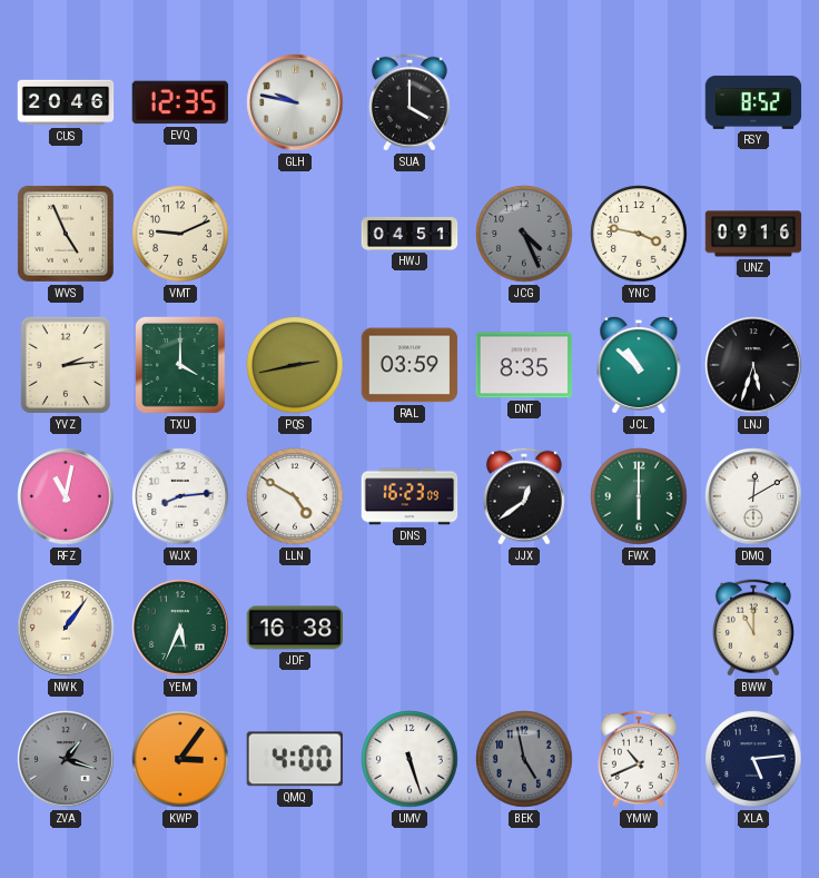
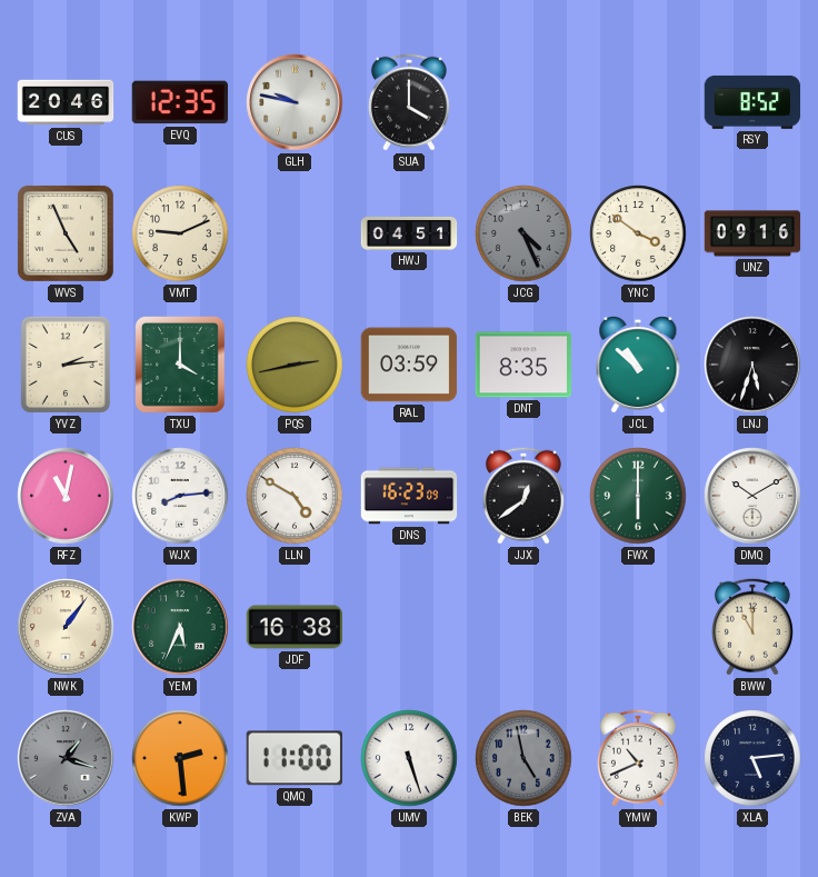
YNC: 3:47 -> 3:51
DMQ: 12:10 -> 10:10
KWP: 3:06 -> 2:29
QMQ: 4:00 -> 11:00
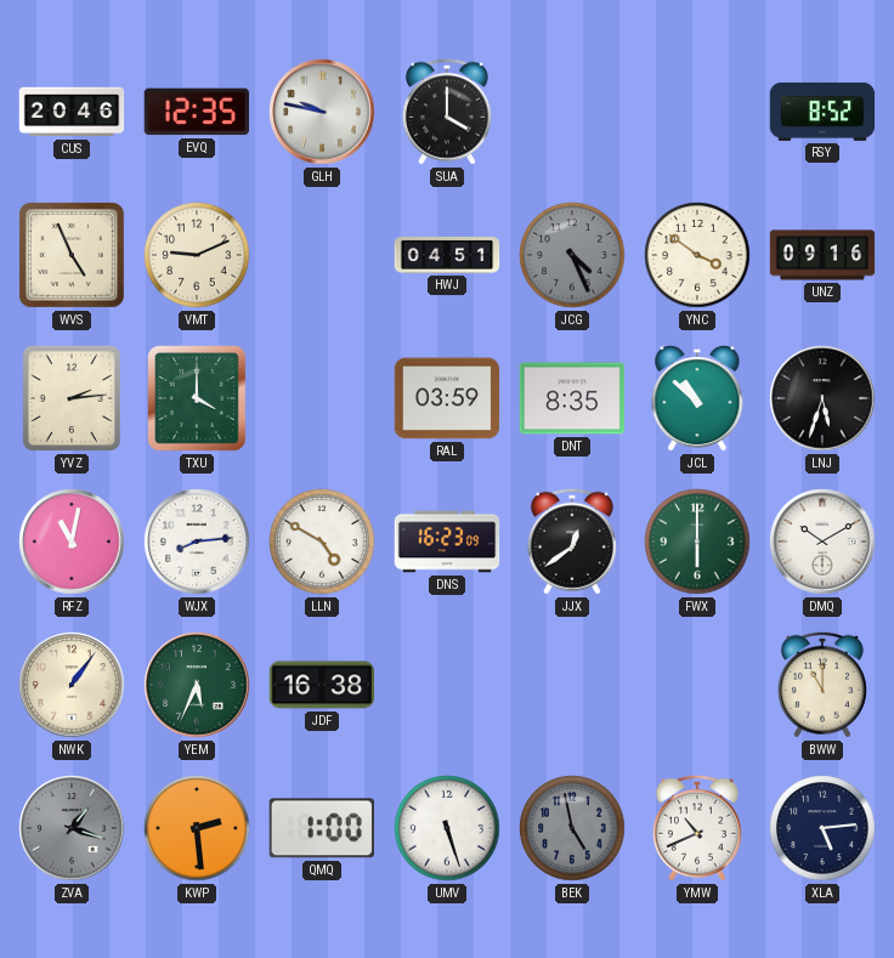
PQS: 2:43 -> none
QMQ: 11:00 -> 1:00
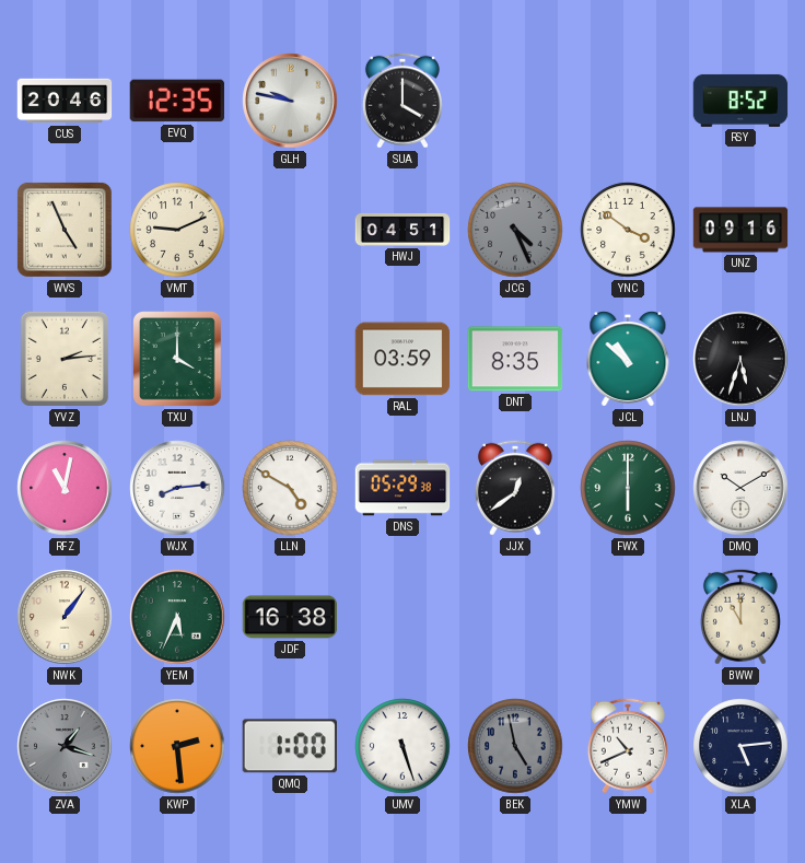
DNS: 16:23 -> 05:29
